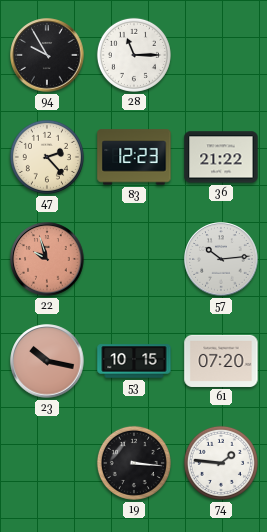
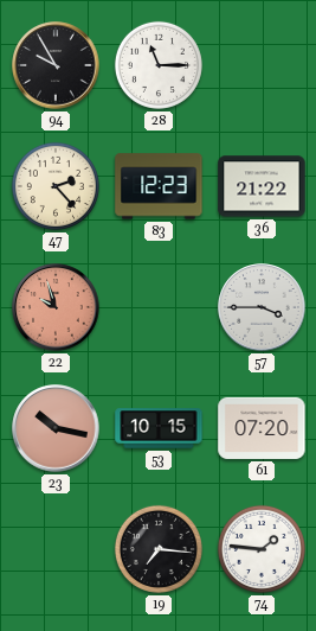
57: 10:14 -> 3:45
19: 3:16 -> 7:16
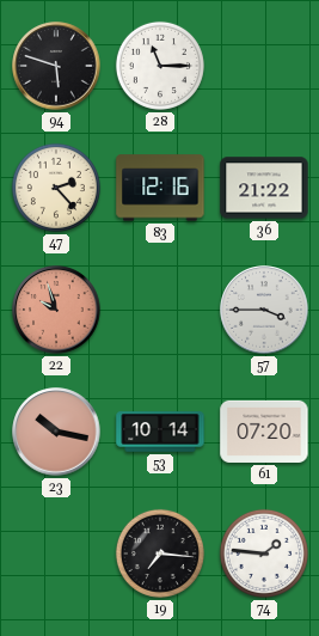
94: 9:55 -> 5:48
83: 12:23 -> 12:16
53: 10:15 -> 10:14
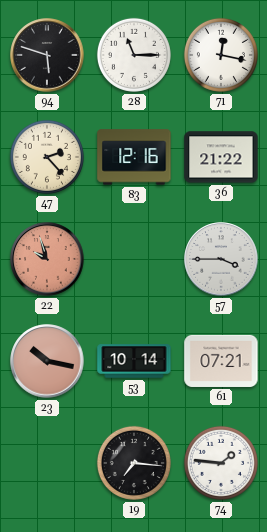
71: none -> 12:17
61: 07:20 -> 07:21
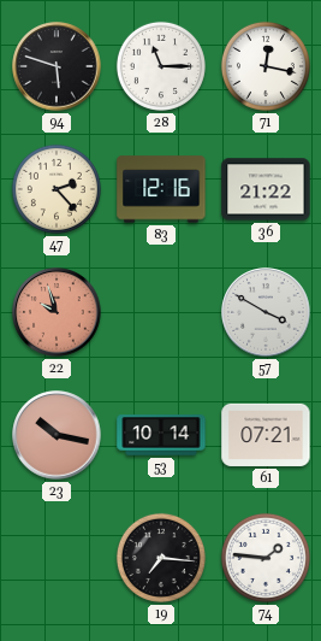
57: 3:45 -> 3:50
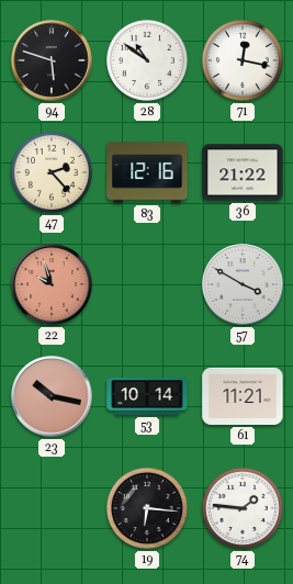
28: 11:15 -> 10:51
61: 07:21 -> 11:21
19: 7:16 -> 6:16
